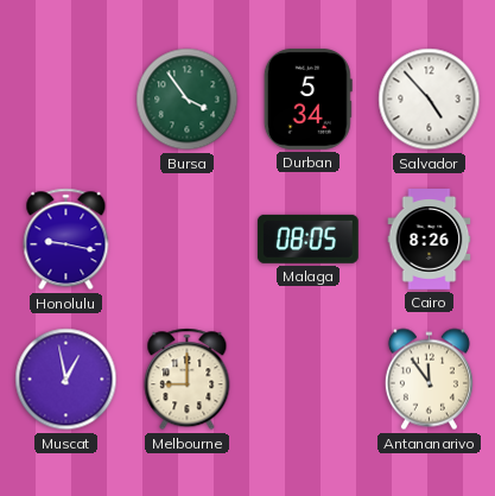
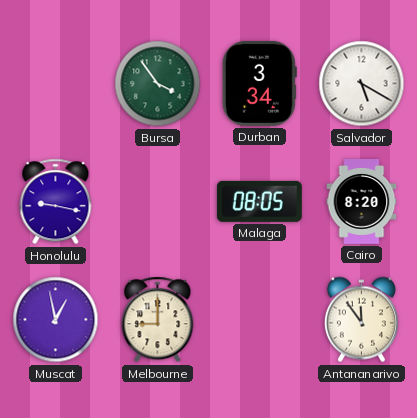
Durban: 5:34 -> 3:34
Salvador: 4:53 -> 5:20
Cairo: 8:26 -> 8:20
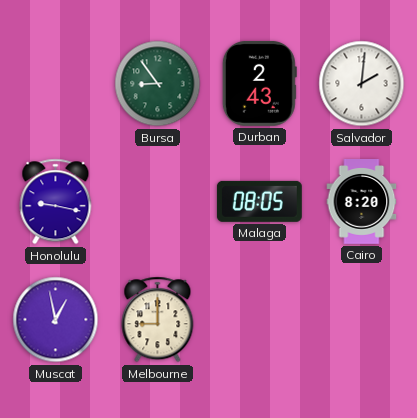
Bursa: 3:54 -> 8:54
Durban: 3:34 -> 2:43
Salvador: 5:20 -> 2:01
Antananarivo: 11:54 -> none
